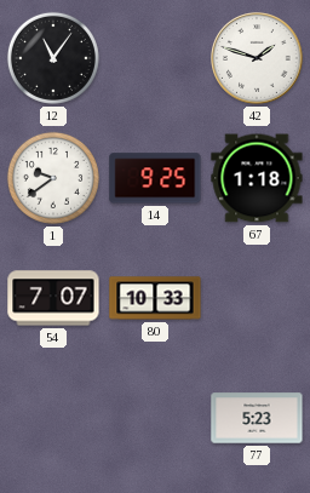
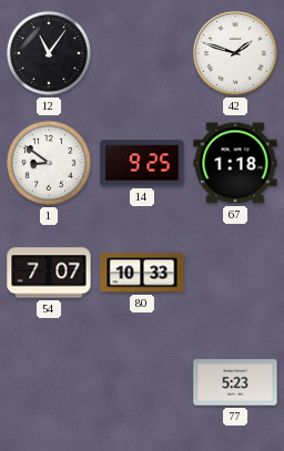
1: 9:39 -> 8:51
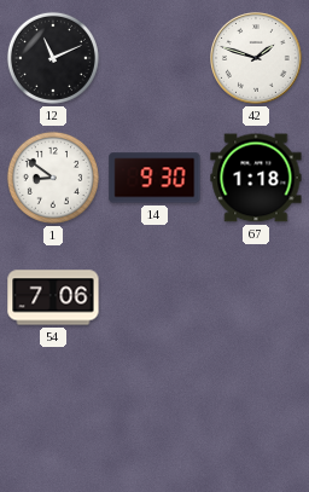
12: 11:06 -> 11:11
14: 9:25 -> 9:30
54: 7:07 -> 7:06
80: 10:33 -> none
77: 5:23 -> none
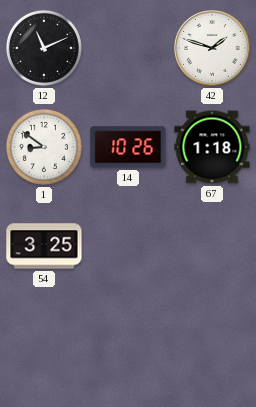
14: 9:30 -> 10:26
54: 7:06 -> 3:25
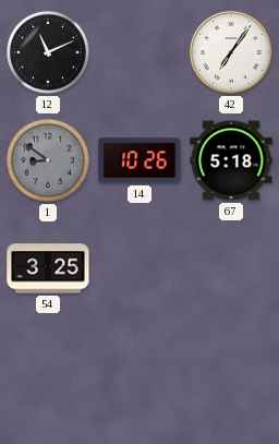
42: 1:48 -> 7:06
1 dial: white -> grey
67: 1:18 -> 5:18
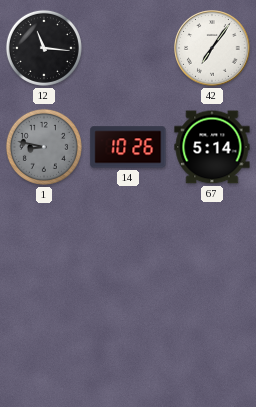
12: 11:11 -> 11:16
1: 8:51 -> 8:47
67: 5:18 -> 5:14
54: 3:25 -> none
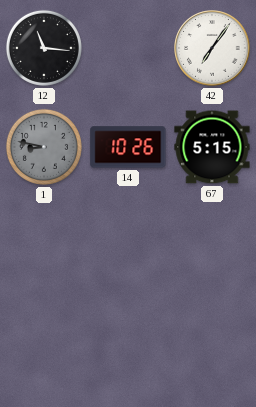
67: 5:14 -> 5:15
